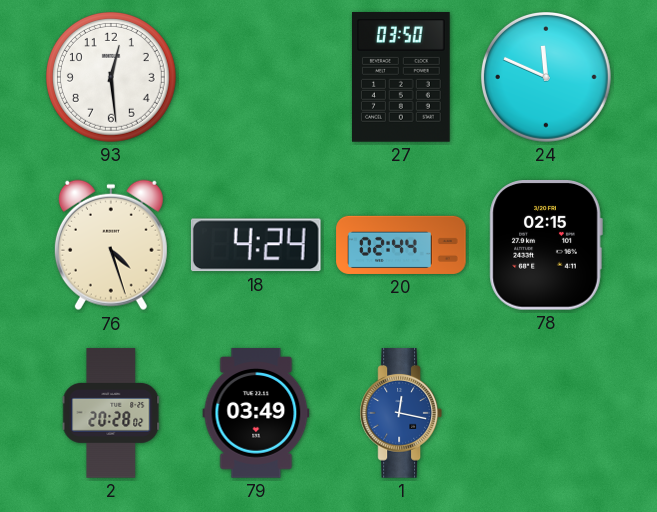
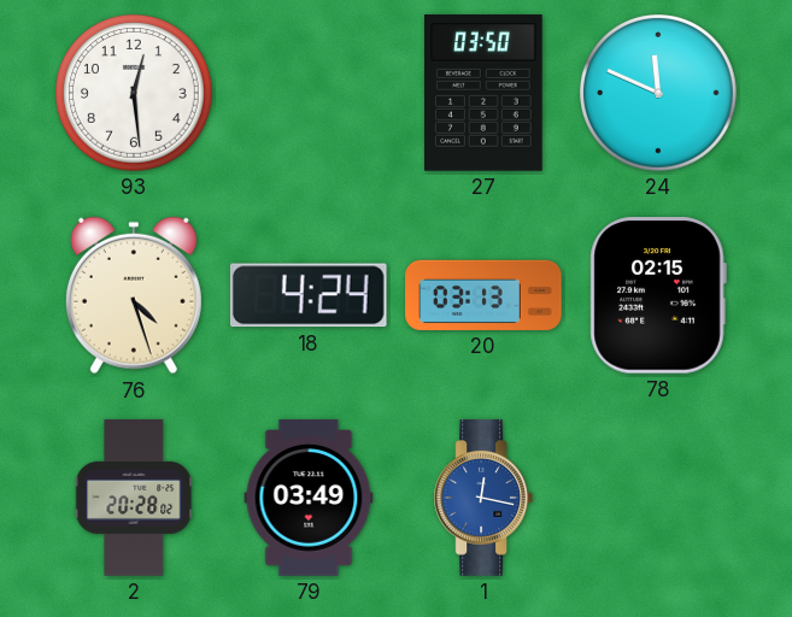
20: 02:44 -> 03:13
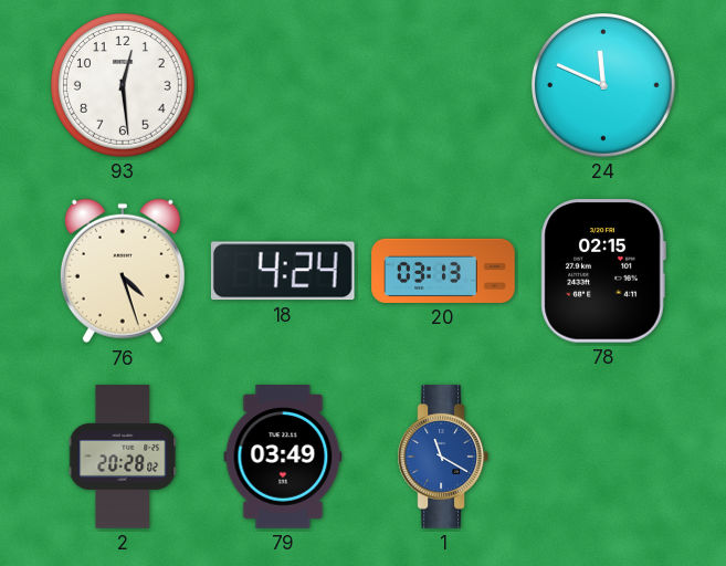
27: 03:50 -> none
1: 12:17 -> 11:20
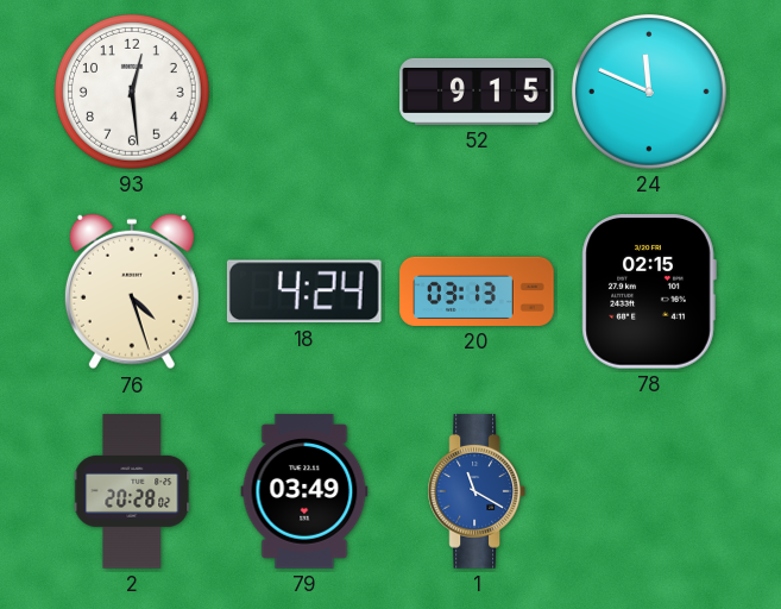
52: none -> 9:15
